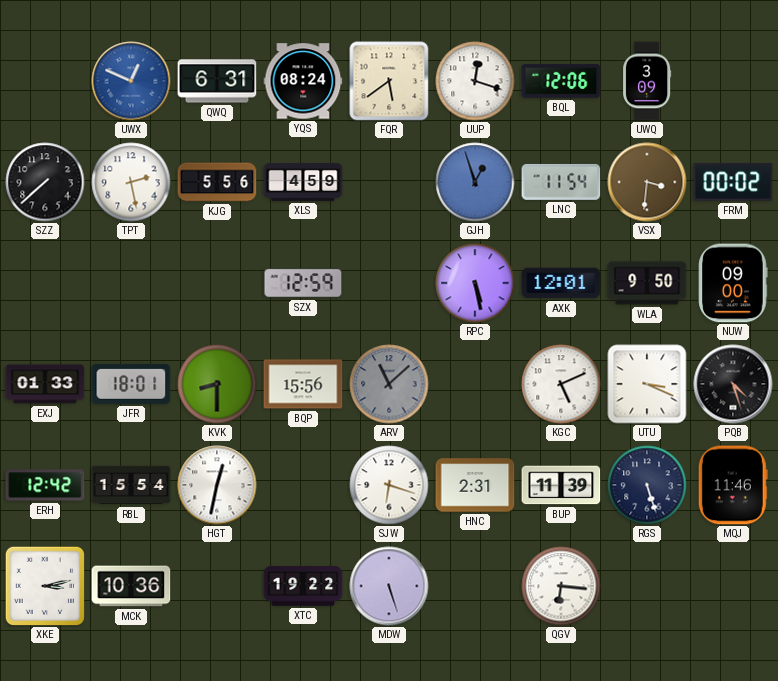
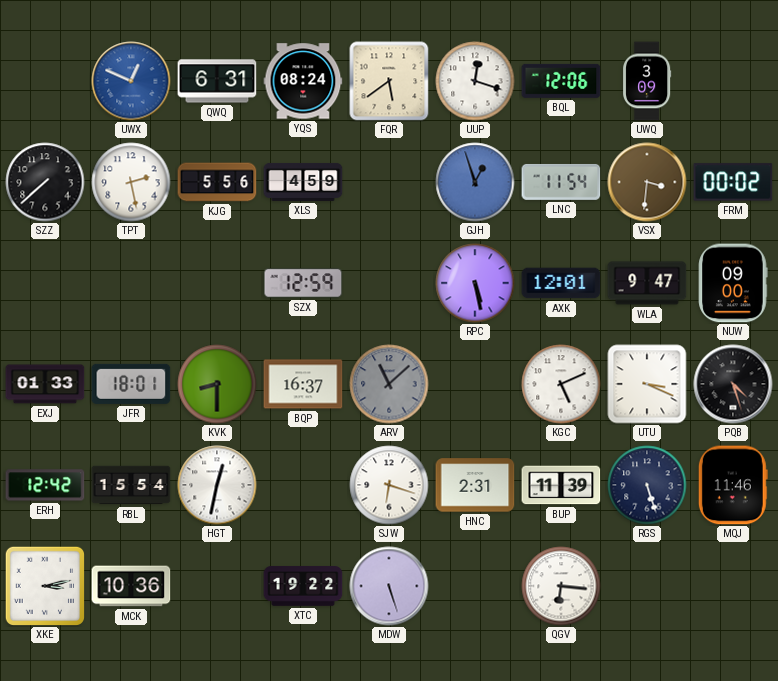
WLA: 9:50 -> 9:47
BQP: 15:56 -> 16:37
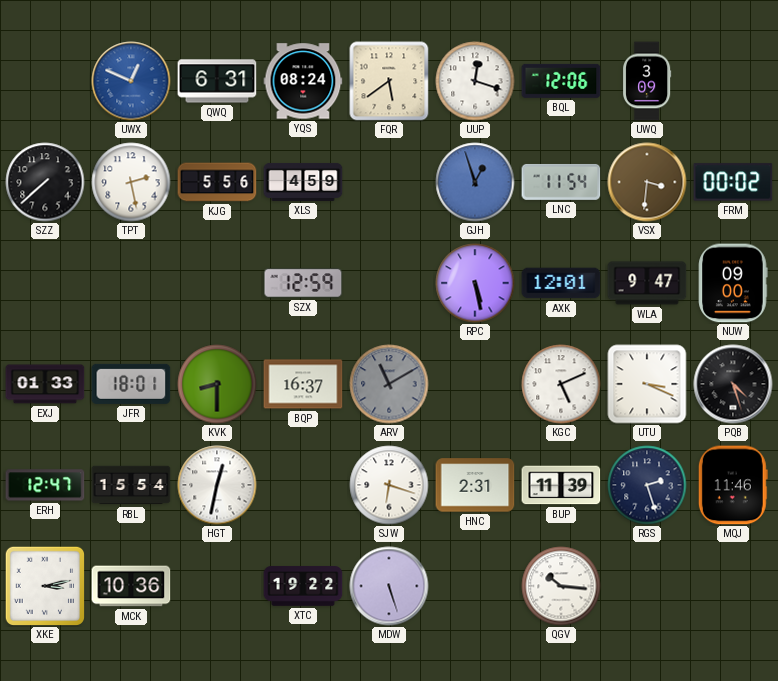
ARV: 11:08 -> 11:10
ERH: 12:42 -> 12:47
RGS: 5:27 -> 2:27
QGV: 6:16 -> 10:16
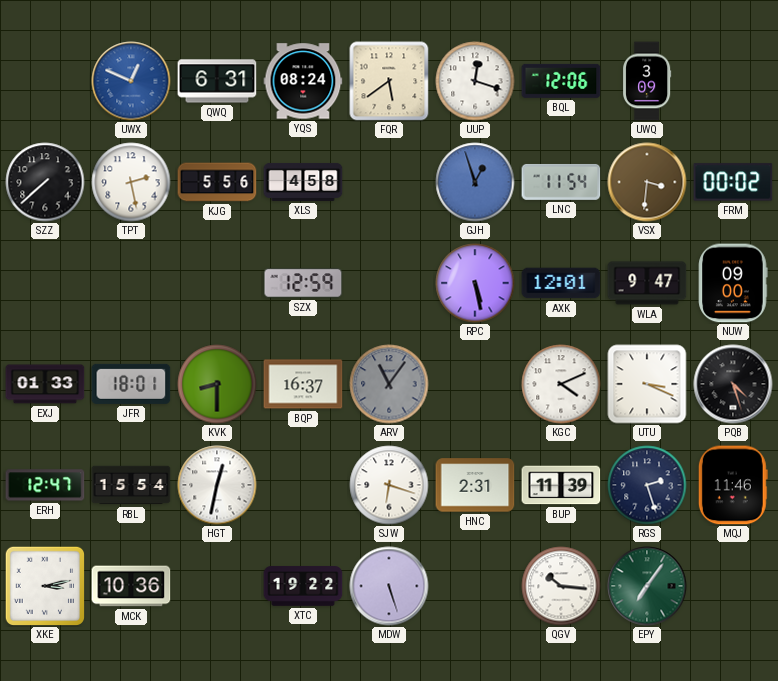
XLS: 4:59 -> 4:58
ARV: 11:10 -> 11:06
KGC: 5:11 -> 4:11
EPY: none -> 7:06
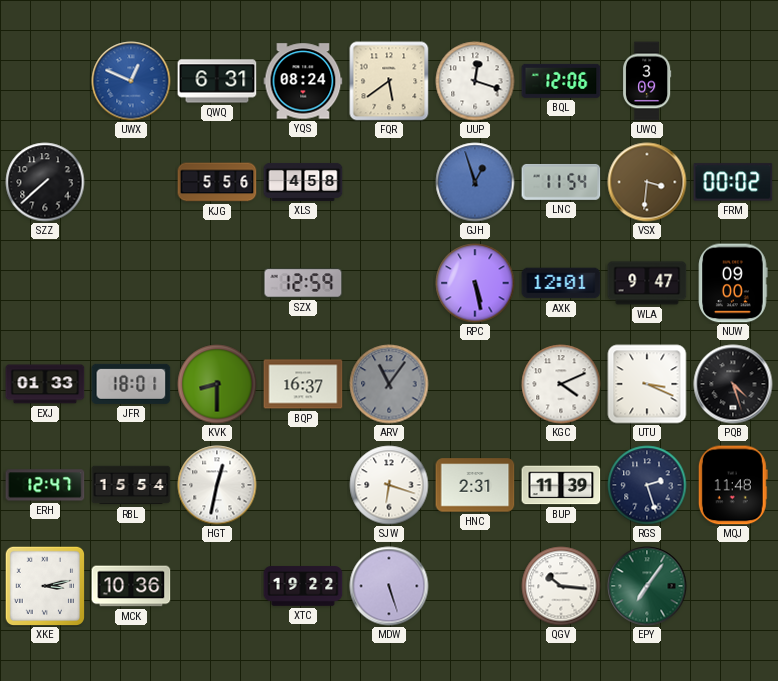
TPT: 2:28 -> none
MQJ: 11:46 -> 11:48
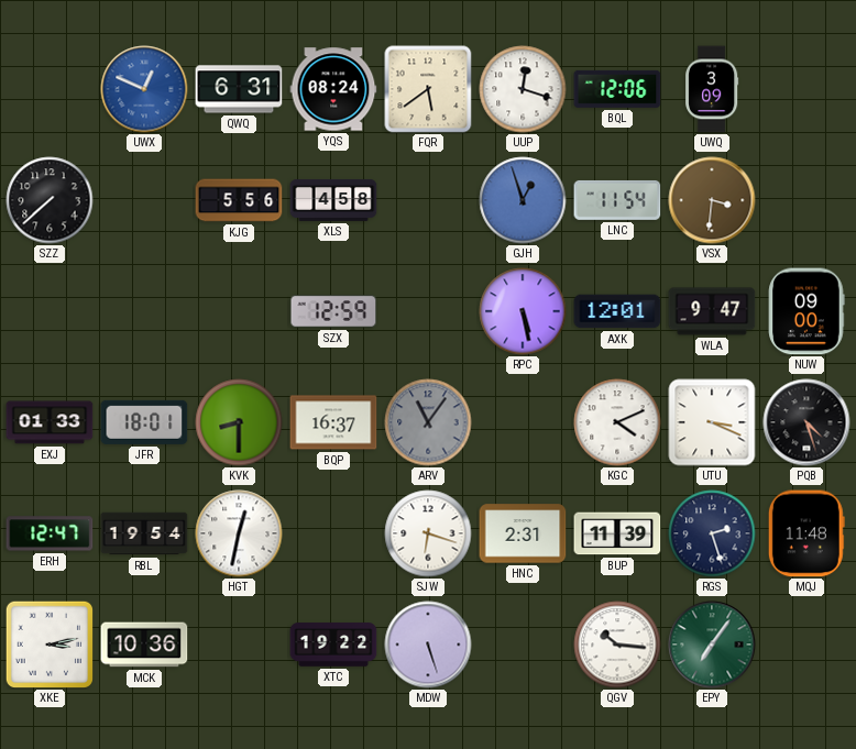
FRM: 00:02 -> none
RBL: 15:54 -> 19:54
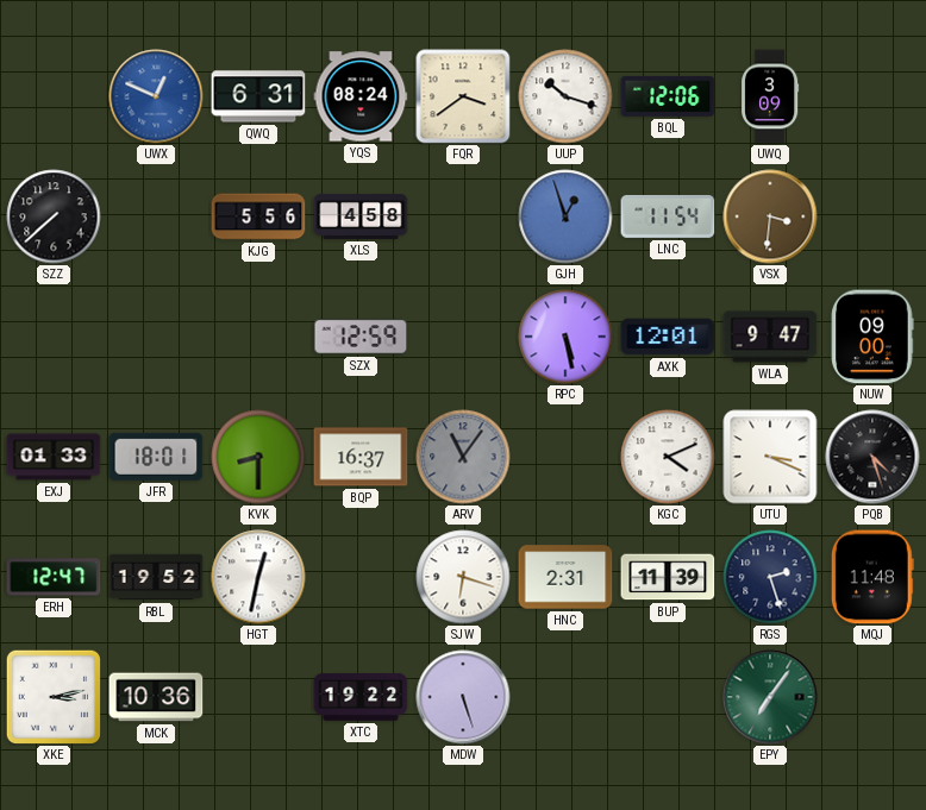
FQR: 5:39 -> 3:39
UUP: 12:18 -> 10:18
RBL: 19:54 -> 19:52
QGV: 10:16 -> none
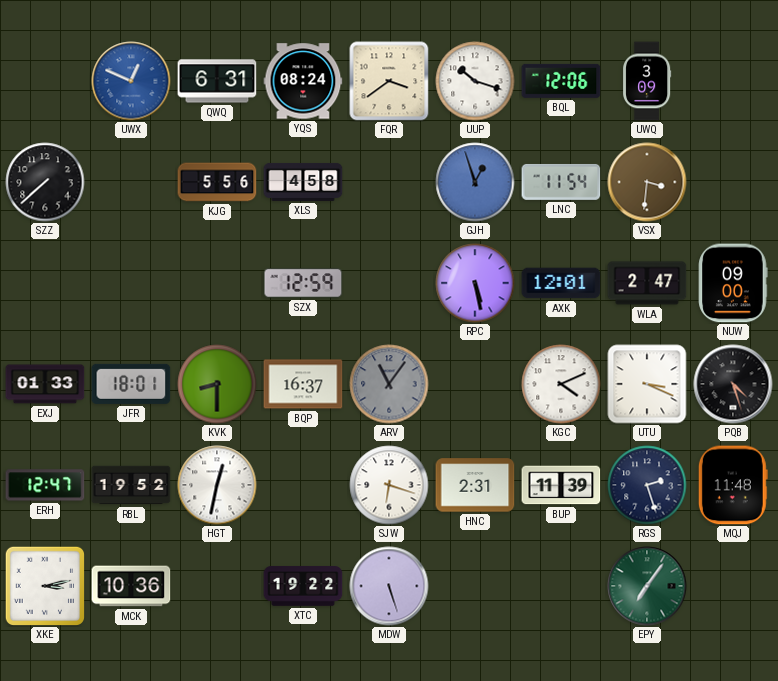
WLA: 9:47 -> 2:47
